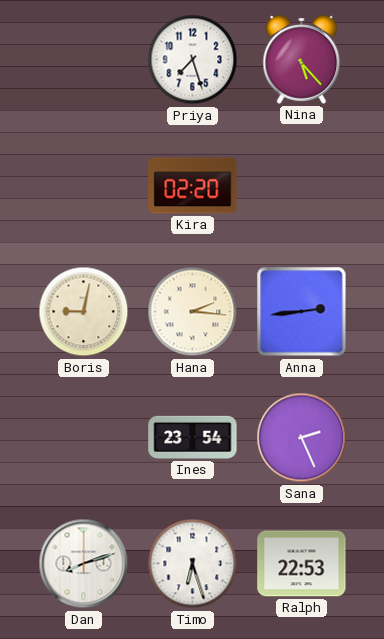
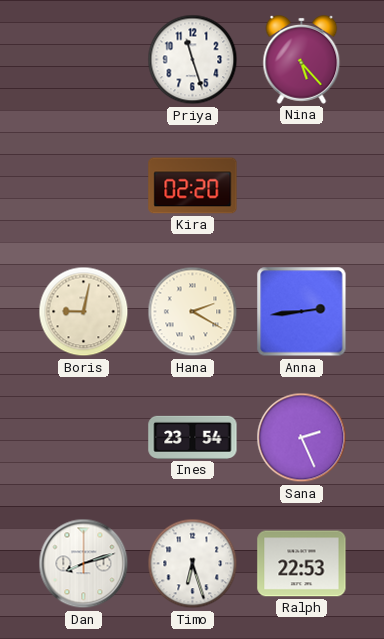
Priya: 7:27 -> 11:27
Hana: 2:16 -> 2:20
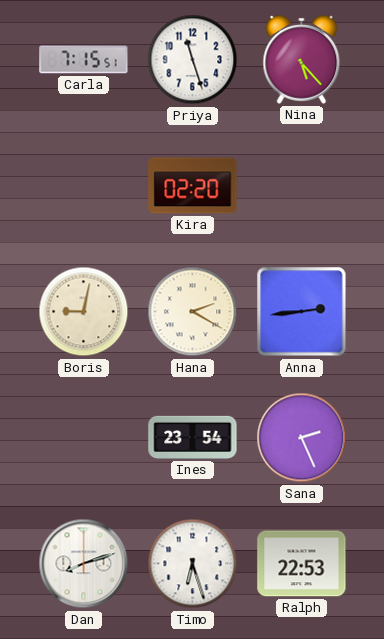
Carla: none -> 7:15
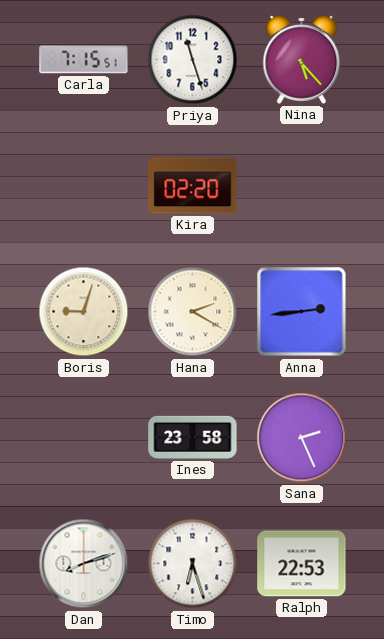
Boris: 9:02 -> 9:03
Ines: 23:54 -> 23:58
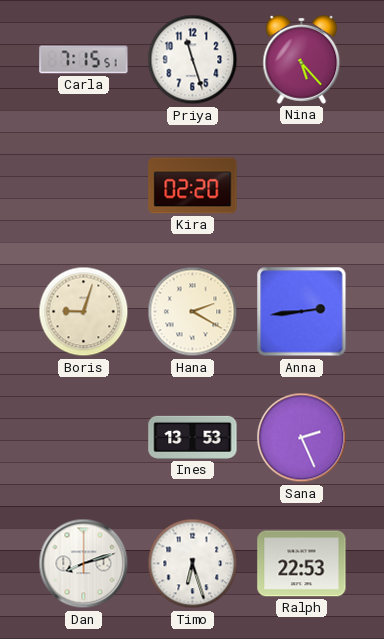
Ines: 23:58 -> 13:53
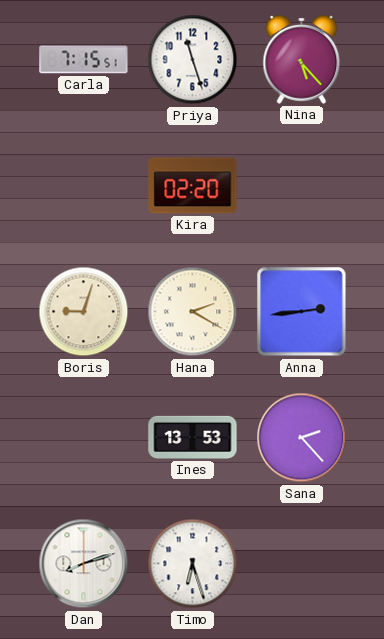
Sana: 2:26 -> 2:23
Ralph: 22:53 -> none
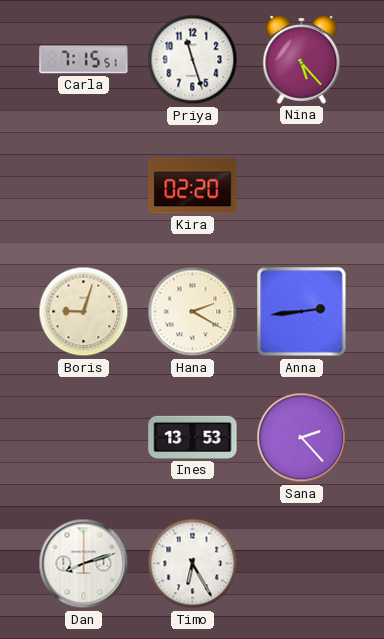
Timo: 6:27 -> 6:25
